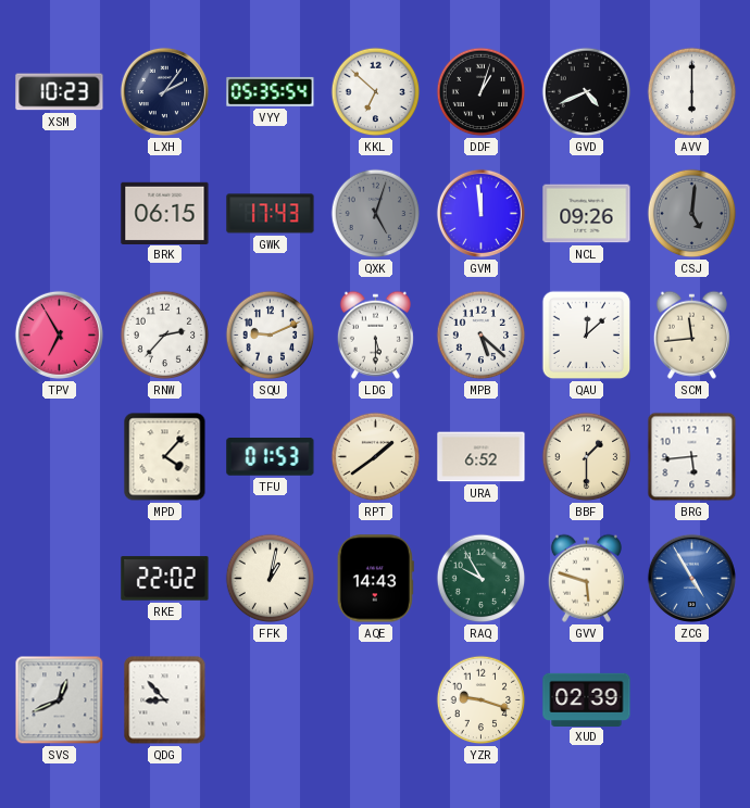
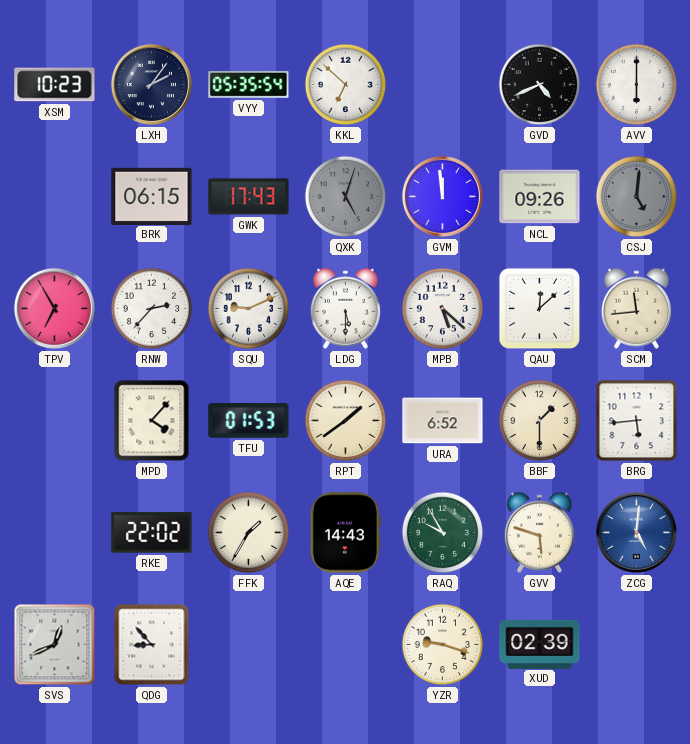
DDF: 1:03 -> none
FFK: 1:02 -> 1:35
ZCG: 4:55 -> 5:01
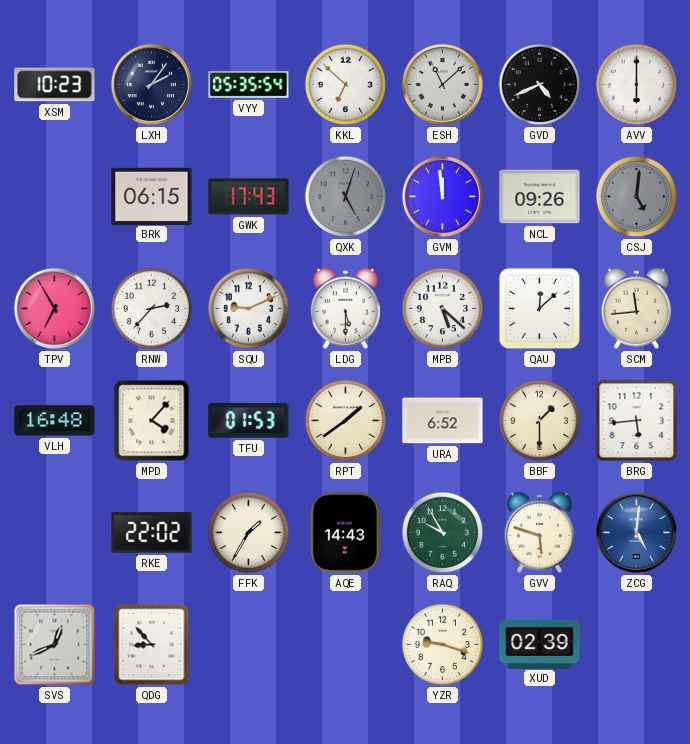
ESH: none -> 11:08
VLH: none -> 16:48
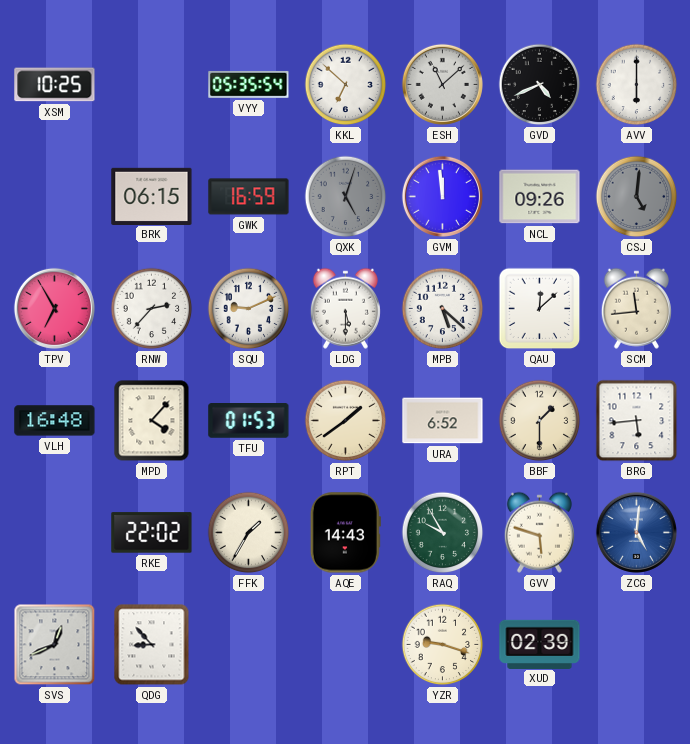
XSM: 10:23 -> 10:25
LXH: 2:06 -> none
GWK: 17:43 -> 16:59
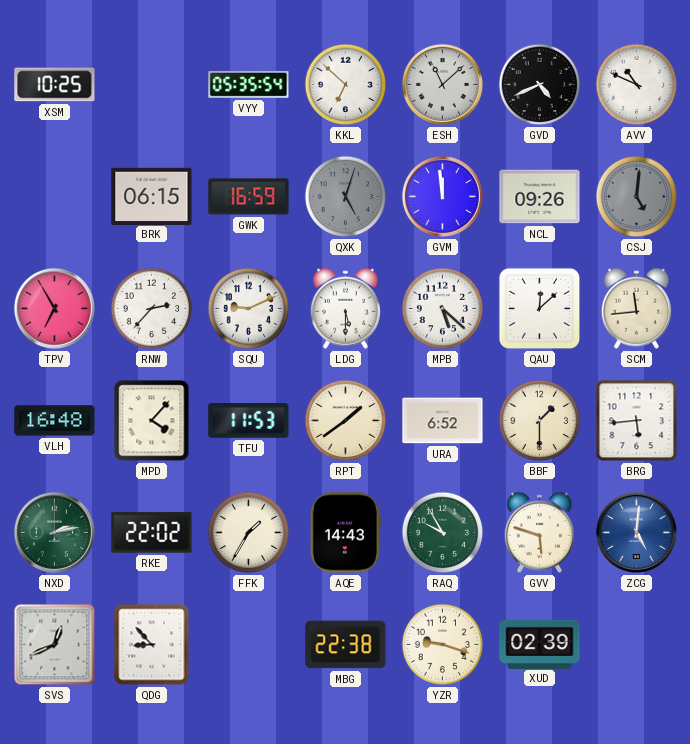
AVV: 6:00 -> 10:49
TFU: 01:53 -> 11:53
NXD: none -> 2:13
MBG: none -> 22:38
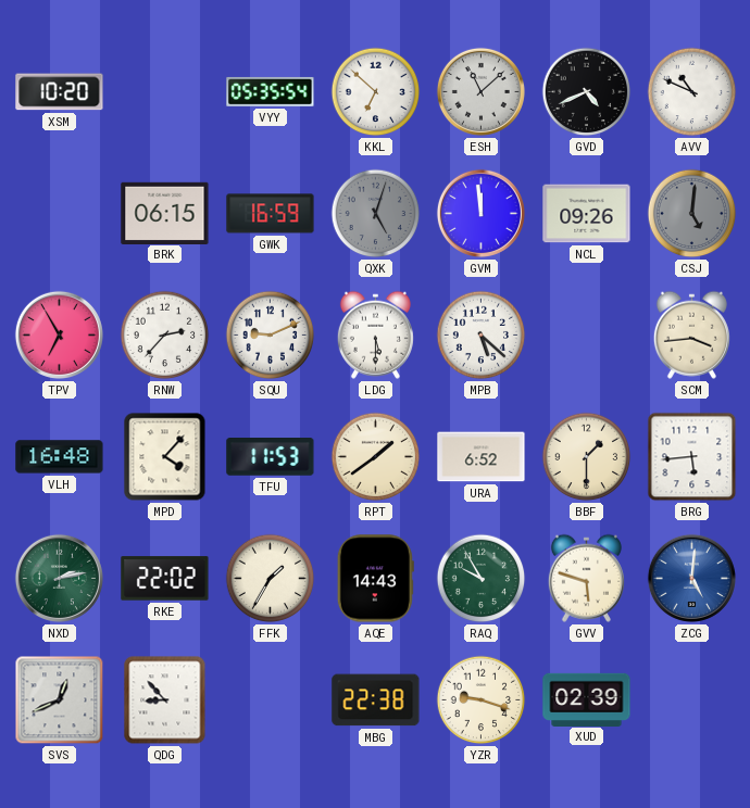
XSM: 10:25 -> 10:20
QAU: 12:08 -> none
SCM: 11:44 -> 3:44
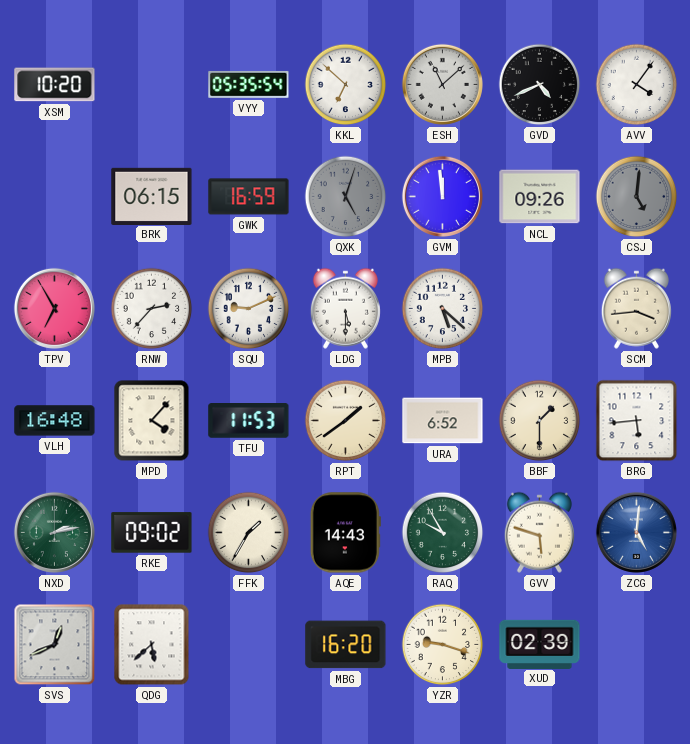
AVV: 10:49 -> 4:06
RKE: 22:02 -> 09:02
QDG: 8:53 -> 5:38
MBG: 22:38 -> 16:20
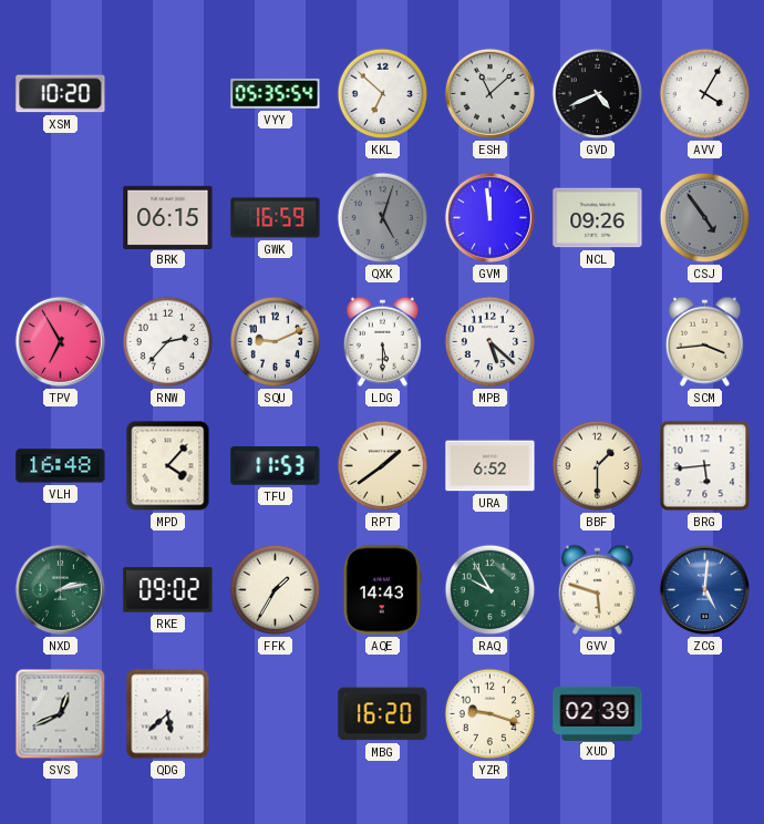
AVV: 4:06 -> 4:05
CSJ: 5:01 -> 4:54
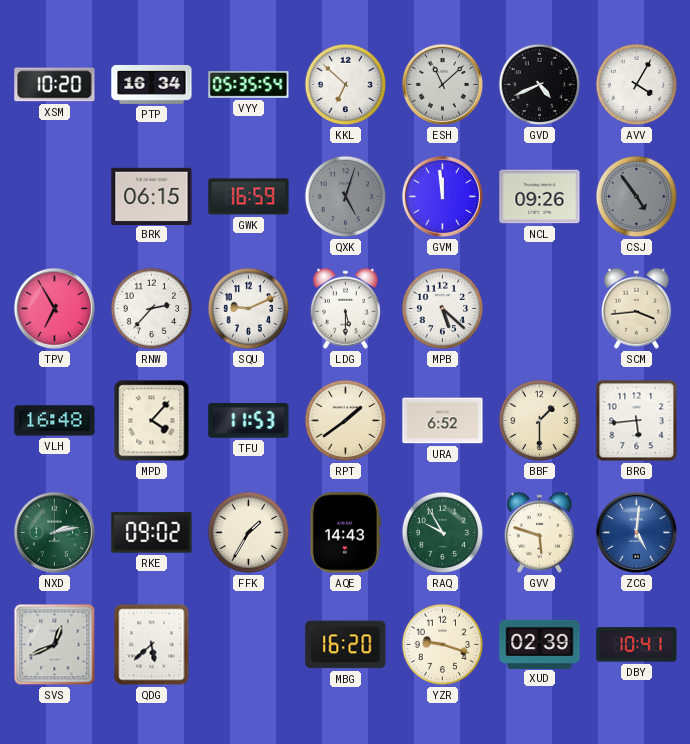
PTP: none -> 16:34
DBY: none -> 10:41
